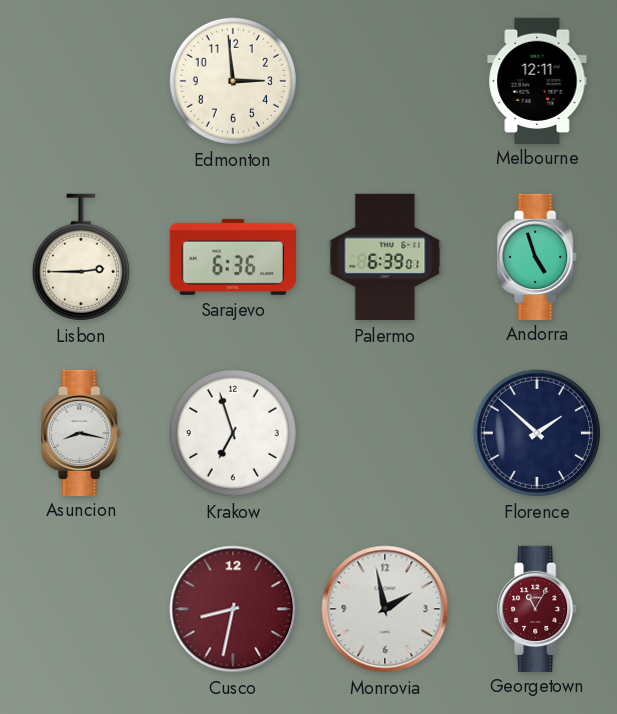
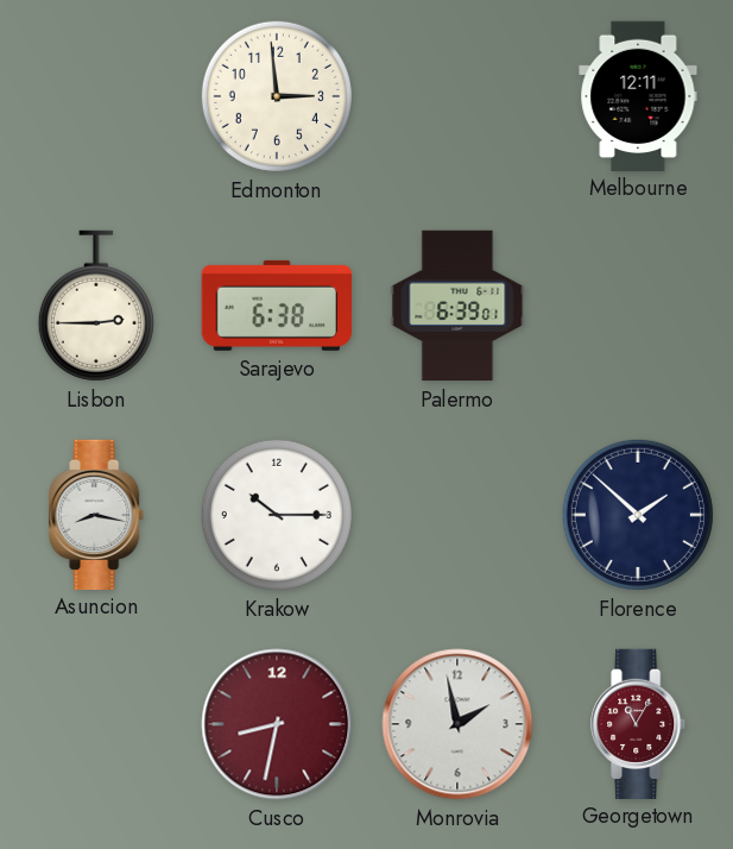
Sarajevo: 6:36 -> 6:38
Andorra: 4:57 -> none
Krakow: 6:57 -> 10:15
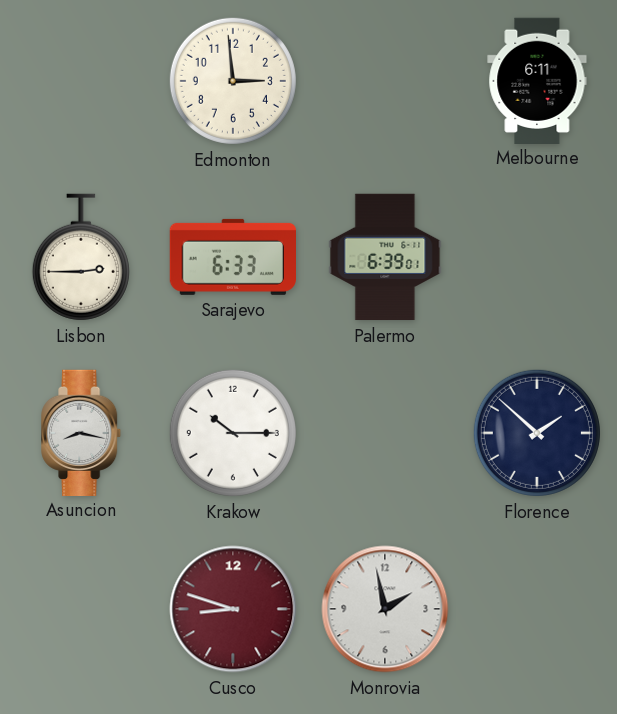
Melbourne: 12:11 -> 6:11
Sarajevo: 6:38 -> 6:33
Cusco: 8:32 -> 8:48
Georgetown: 11:05 -> none
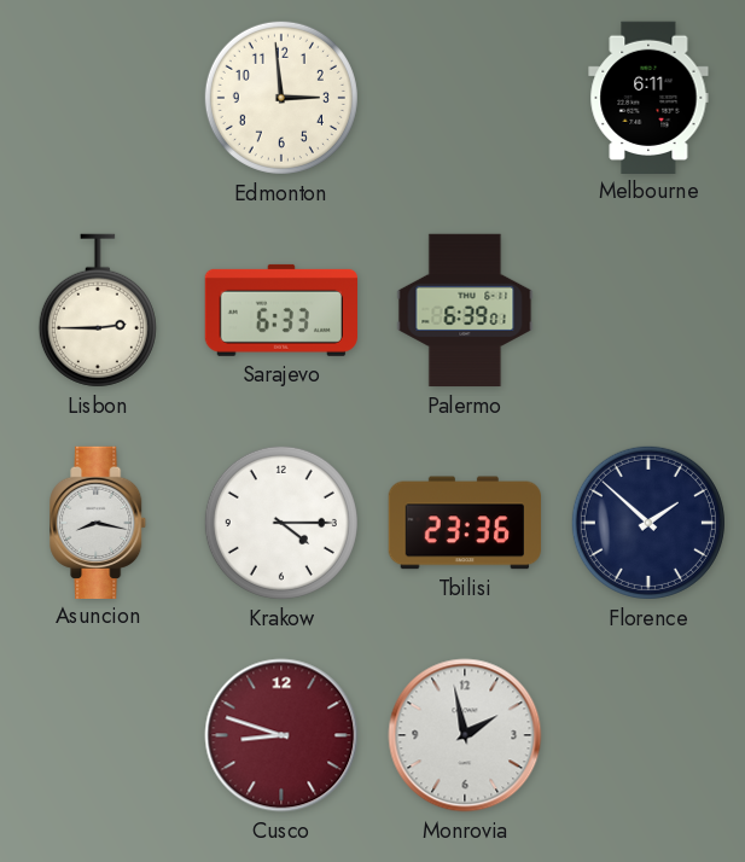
Krakow: 10:15 -> 4:15
Tbilisi: none -> 23:36
